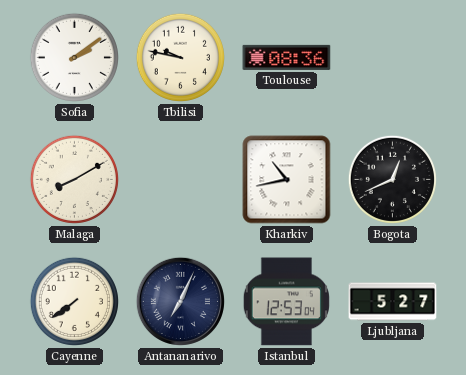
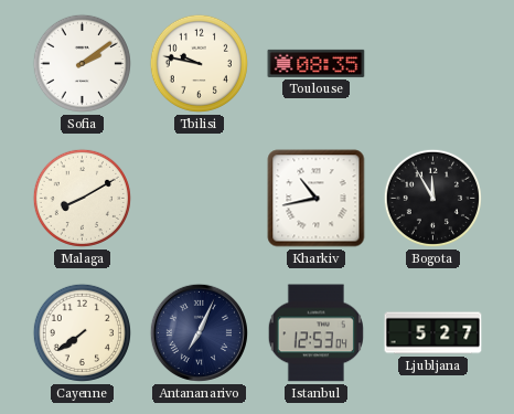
Toulouse: 08:36 -> 08:35
Bogota: 12:41 -> 11:55
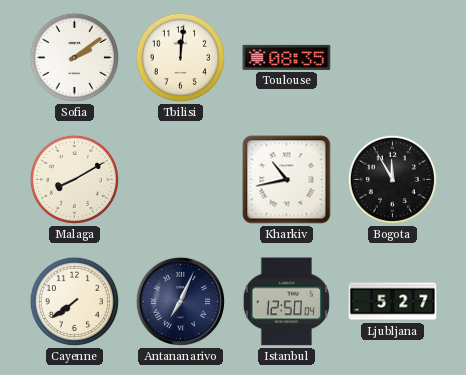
Tbilisi: 9:47 -> 12:01
Istanbul: 12:53 -> 12:50
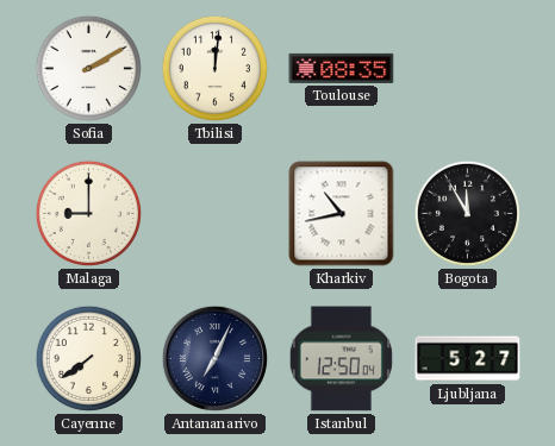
Sofia: 2:09 -> 2:10
Malaga: 8:10 -> 9:00
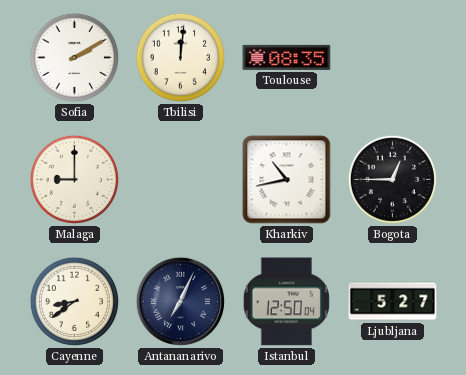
Bogota: 11:55 -> 12:45
Cayenne: 7:39 -> 8:39
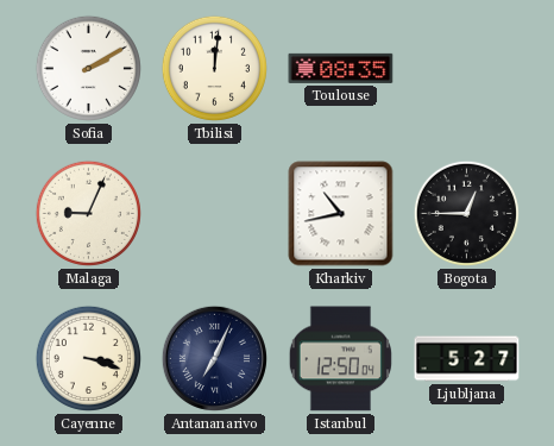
Malaga: 9:00 -> 9:04
Cayenne: 8:39 -> 3:18
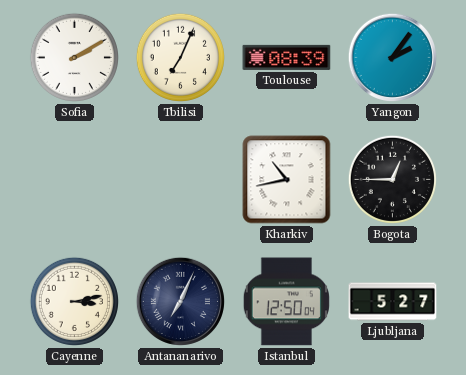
Tbilisi: 12:01 -> 7:04
Toulouse: 08:35 -> 08:39
Yangon: none -> 2:06
Malaga: 9:04 -> none
Cayenne: 3:18 -> 3:13
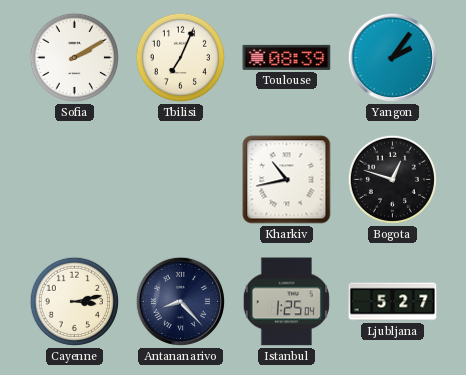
Bogota: 12:45 -> 12:48
Antananarivo: 7:04 -> 8:23
Istanbul: 12:50 -> 1:25
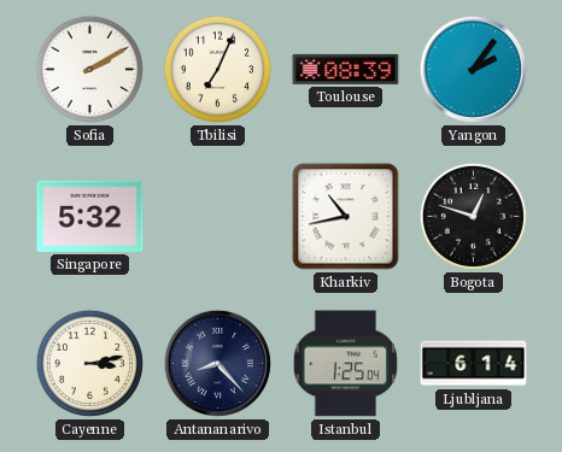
Singapore: none -> 5:32
Ljubljana: 5:27 -> 6:14
